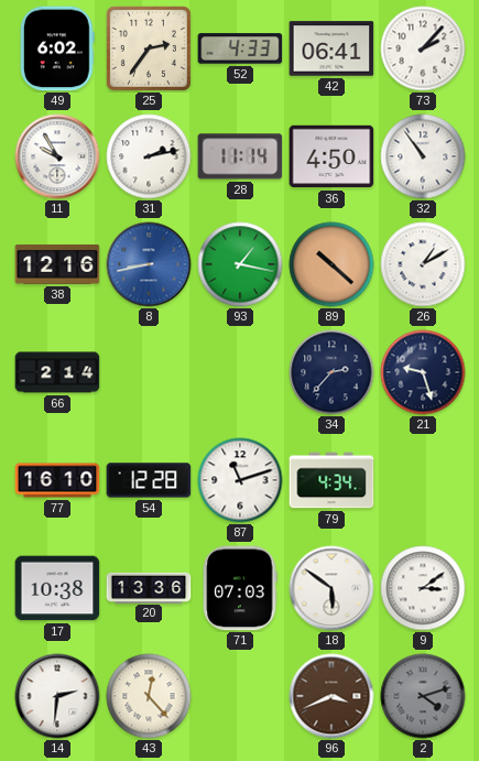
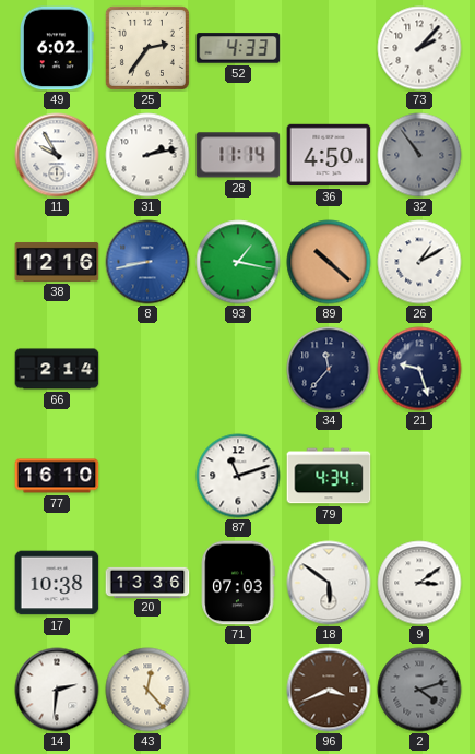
42: 06:41 -> none
32 dial: white -> grey
34: 2:37 -> 11:37
54: 12:28 -> none
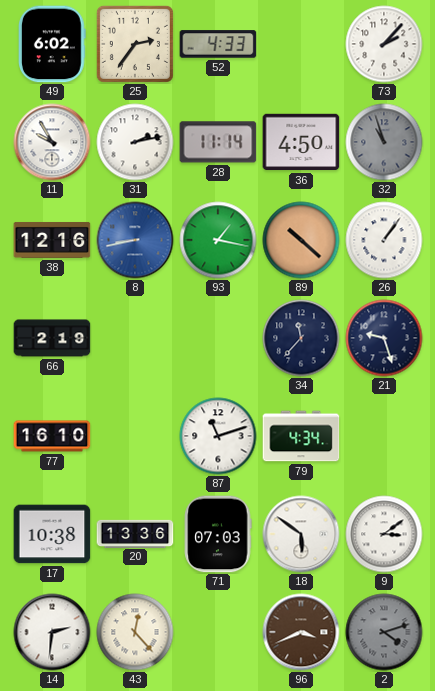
32: 10:54 -> 10:57
26: 1:10 -> 1:06
66: 2:14 -> 2:19
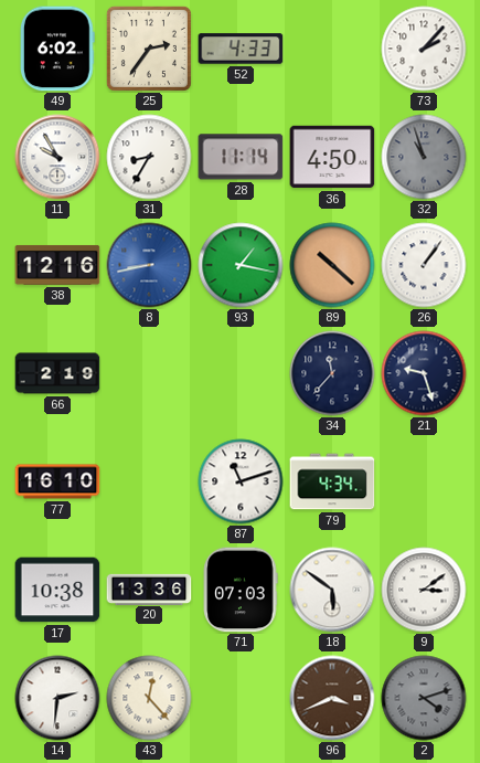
31: 2:13 -> 8:35
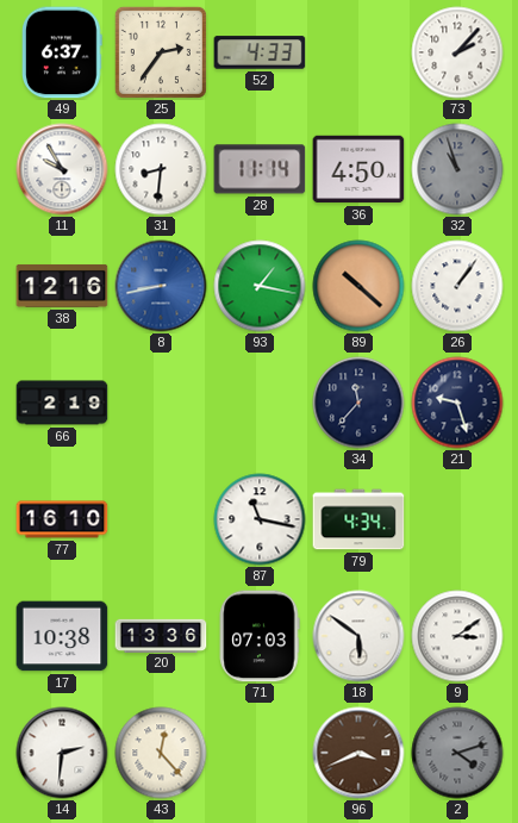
49: 6:02 -> 6:37
31: 8:35 -> 8:31
87: 11:12 -> 11:17
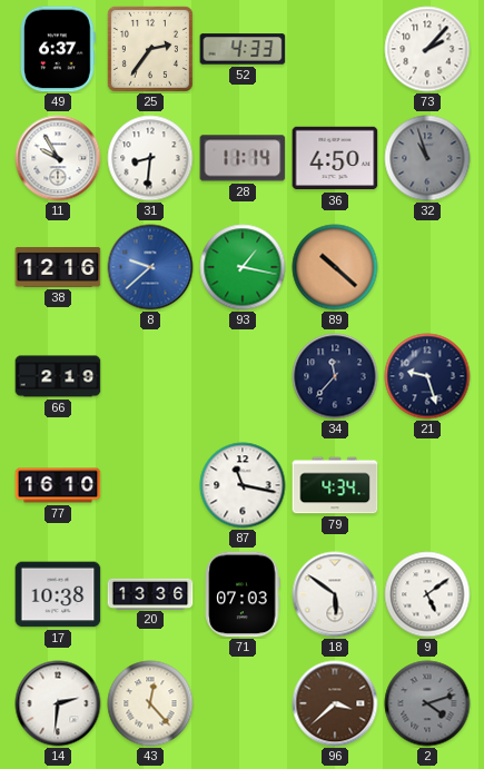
8: 8:43 -> 9:38
26: 1:06 -> none
9: 3:09 -> 5:09
96: 3:41 -> 3:38
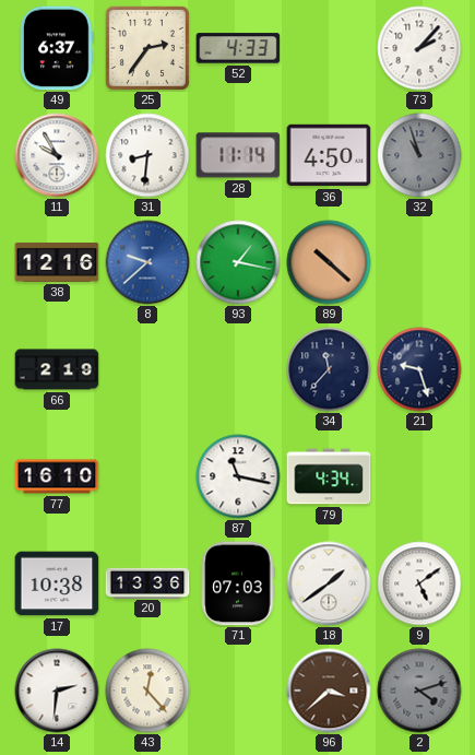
18: 5:51 -> 1:39
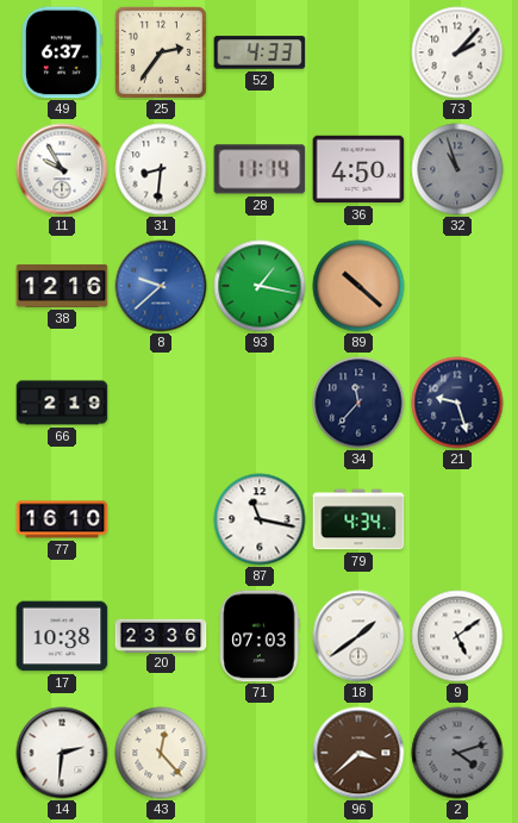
20: 13:36 -> 23:36
